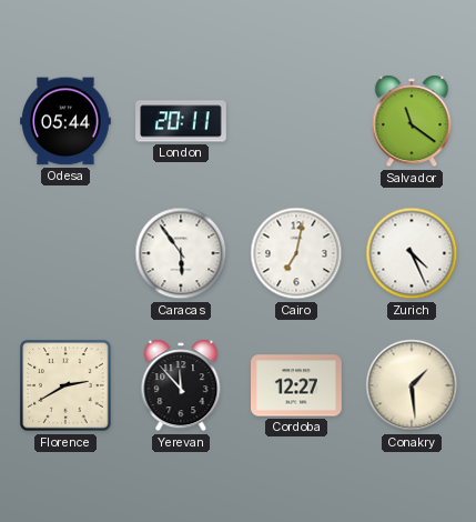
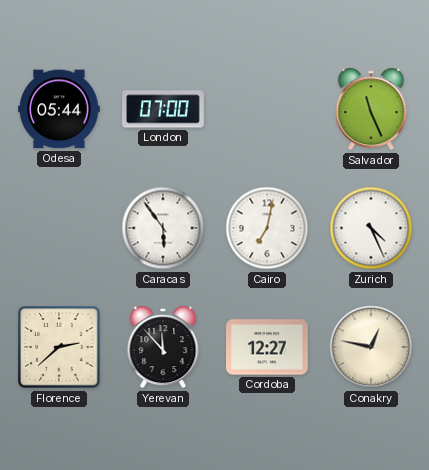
London: 20:11 -> 07:00
Salvador: 11:21 -> 11:26
Florence: 2:40 -> 2:38
Conakry: 1:29 -> 12:47
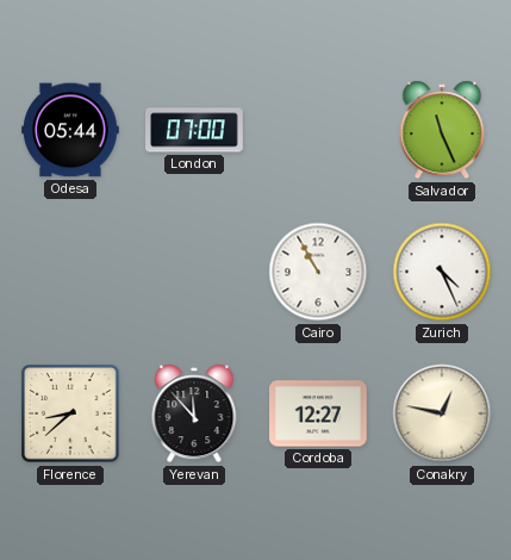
Caracas: 5:54 -> none
Cairo: 7:02 -> 10:55
Florence: 2:38 -> 8:38
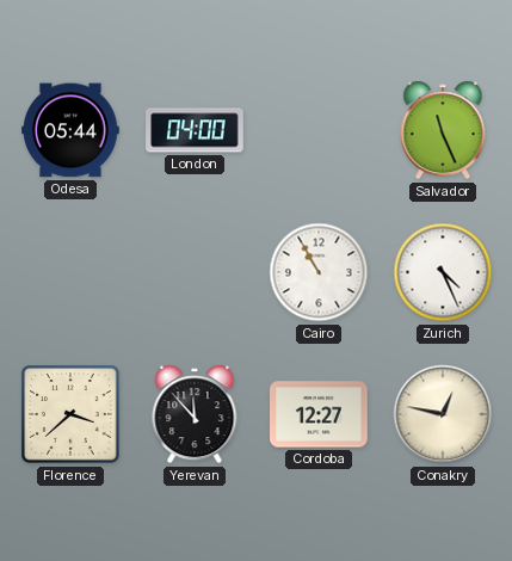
London: 07:00 -> 04:00
Florence: 8:38 -> 3:38
